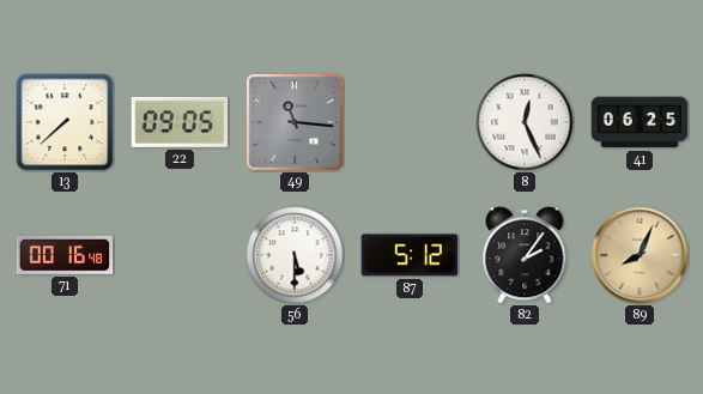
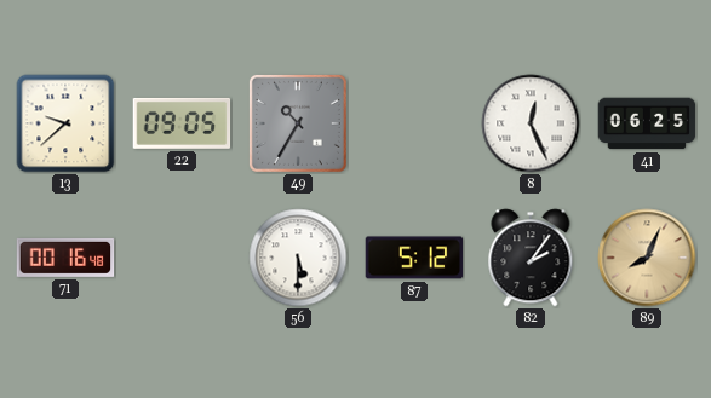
13: 7:38 -> 9:38
49: 11:16 -> 10:35
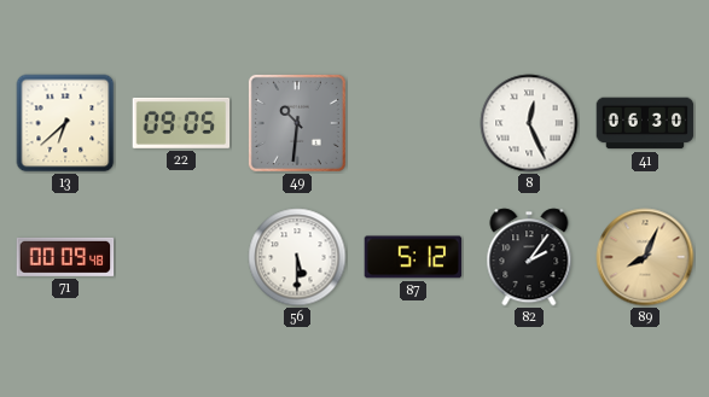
13: 9:38 -> 6:38
49: 10:35 -> 10:31
41: 06:25 -> 06:30
71: 00:16 -> 00:09
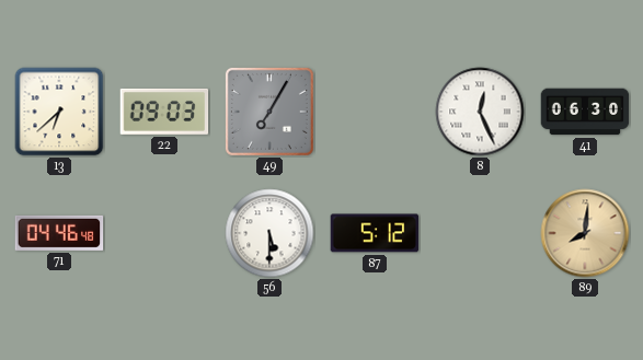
22: 09:05 -> 09:03
49: 10:31 -> 7:05
71: 00:09 -> 04:46
82: 2:06 -> none
89: 8:04 -> 8:01
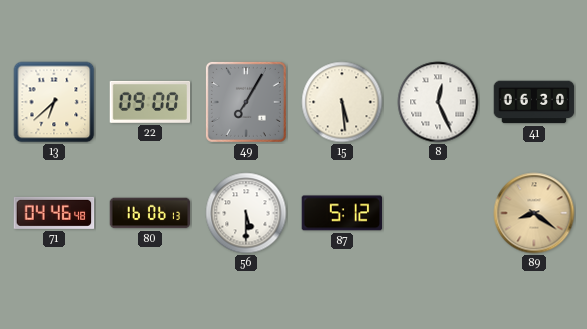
22: 09:03 -> 09:00
15: none -> 5:29
80: none -> 16:06
89: 8:01 -> 8:21
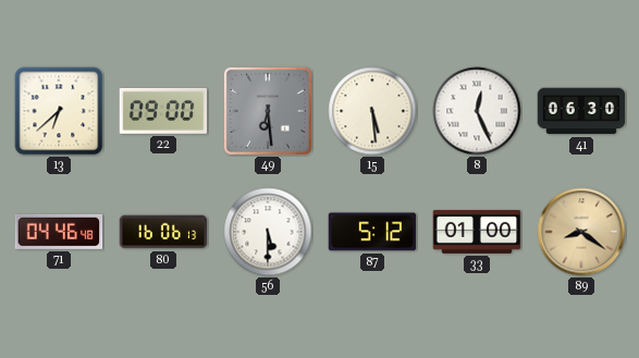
49: 7:05 -> 6:29
33: none -> 01:00
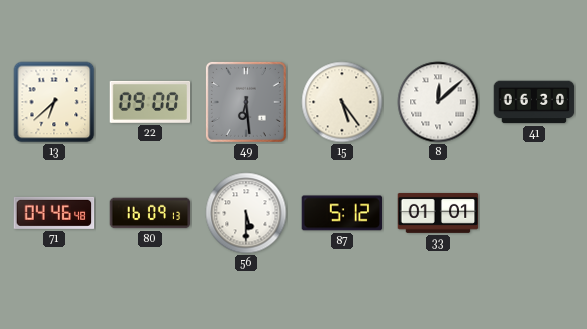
15: 5:29 -> 5:24
8: 12:26 -> 12:08
80: 16:06 -> 16:09
33: 01:00 -> 01:01
89: 8:21 -> none
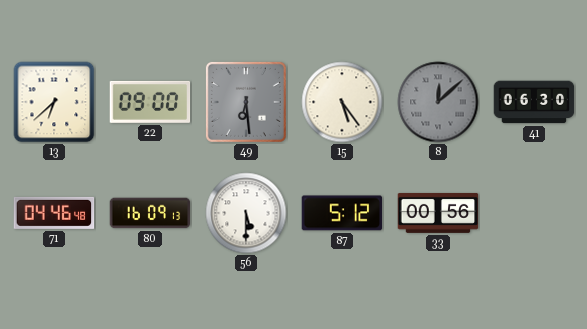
8 dial: white -> grey
33: 01:01 -> 00:56
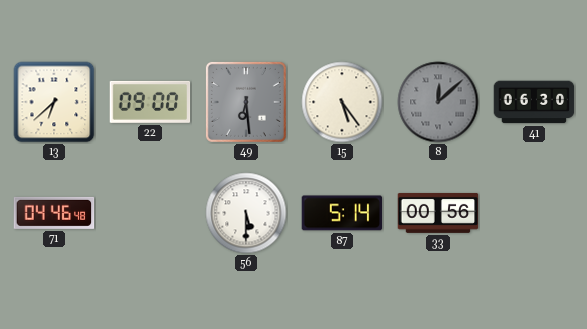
80: 16:09 -> none
87: 5:12 -> 5:14
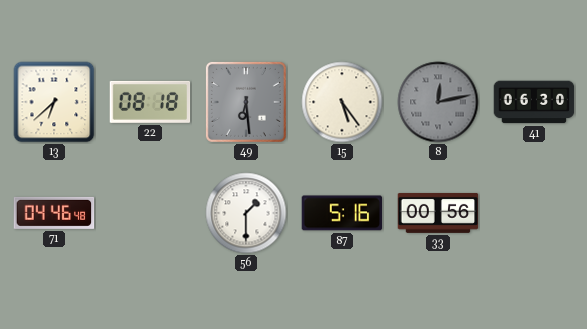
22: 09:00 -> 08:18
8: 12:08 -> 12:13
56: 5:30 -> 1:30
87: 5:14 -> 5:16
